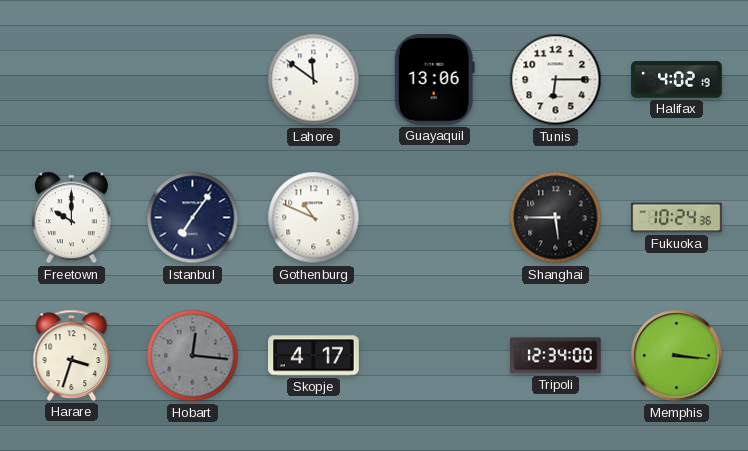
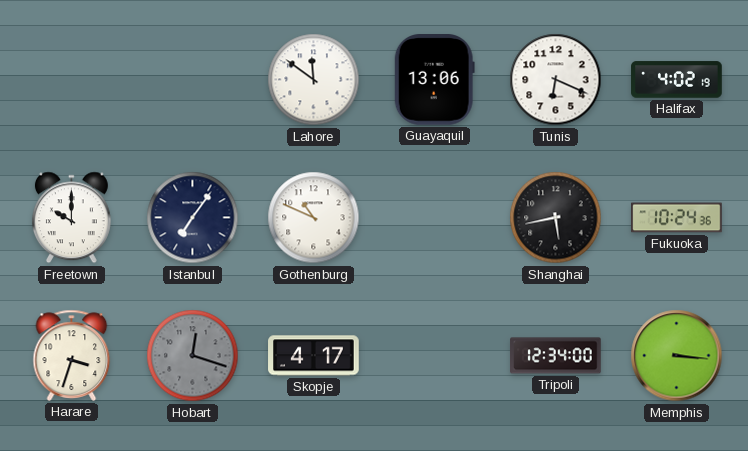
Tunis: 6:15 -> 6:19
Shanghai: 5:45 -> 5:43
Hobart: 12:16 -> 12:18
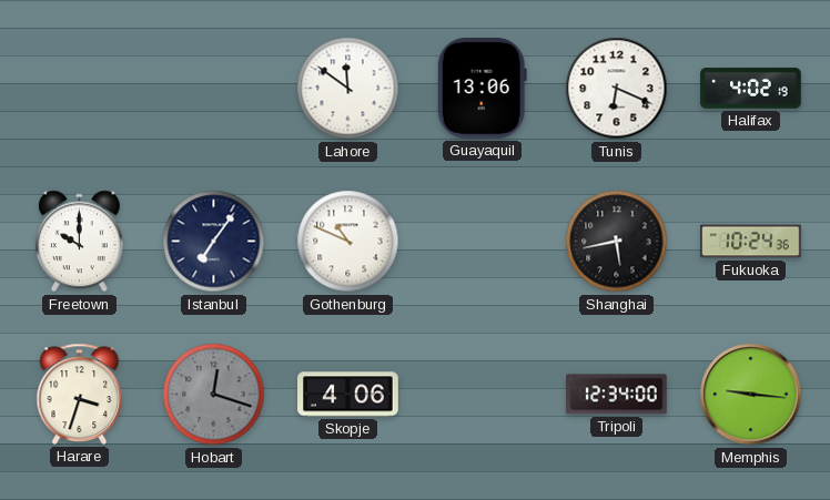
Skopje: 4:17 -> 4:06
Memphis: 3:16 -> 9:16
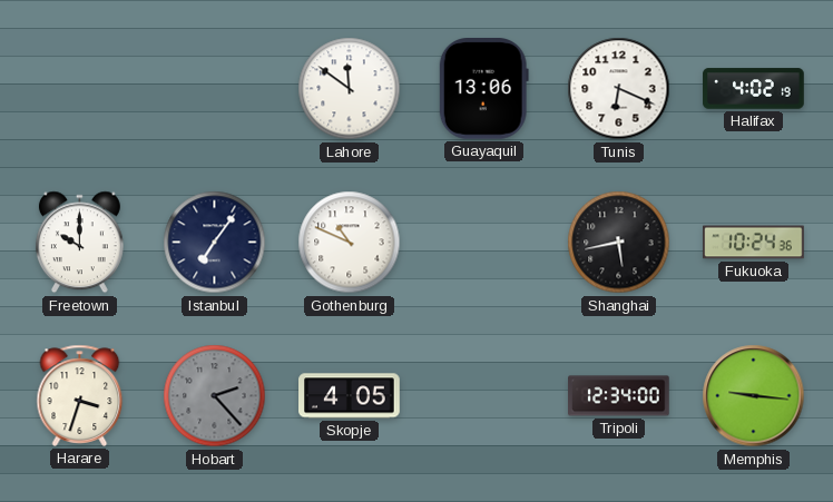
Hobart: 12:18 -> 2:23
Skopje: 4:06 -> 4:05
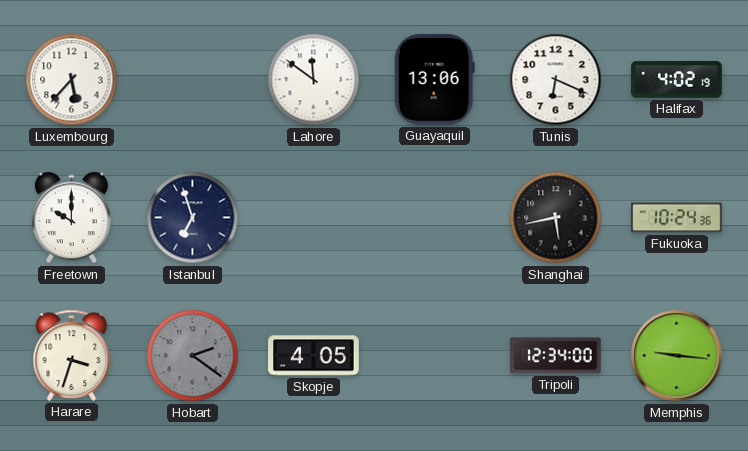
Luxembourg: none -> 5:37
Istanbul: 7:06 -> 6:57
Gothenburg: 10:49 -> none
Hobart: 2:23 -> 2:21
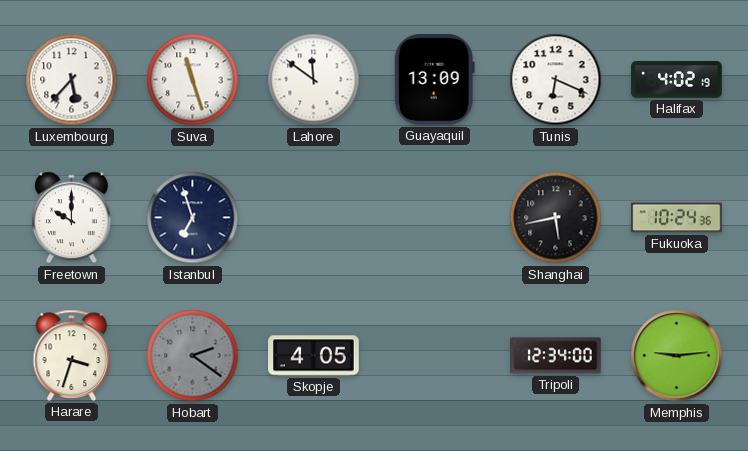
Suva: none -> 11:27
Guayaquil: 13:06 -> 13:09
Memphis: 9:16 -> 9:14
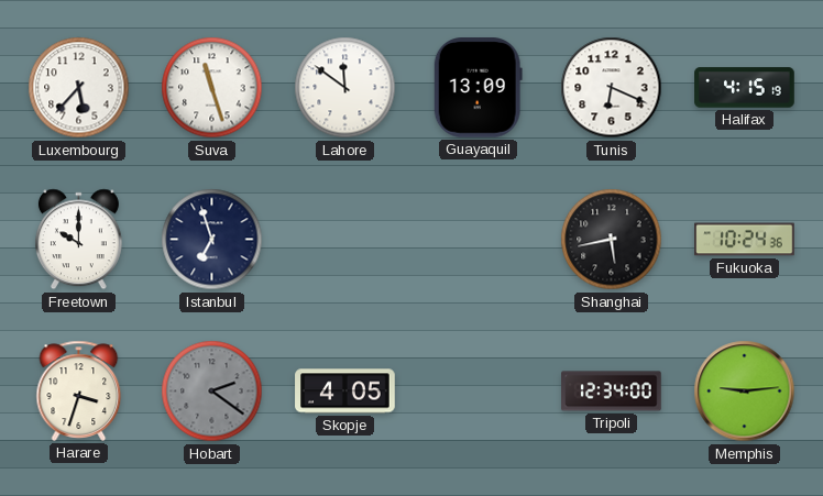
Halifax: 4:02 -> 4:15
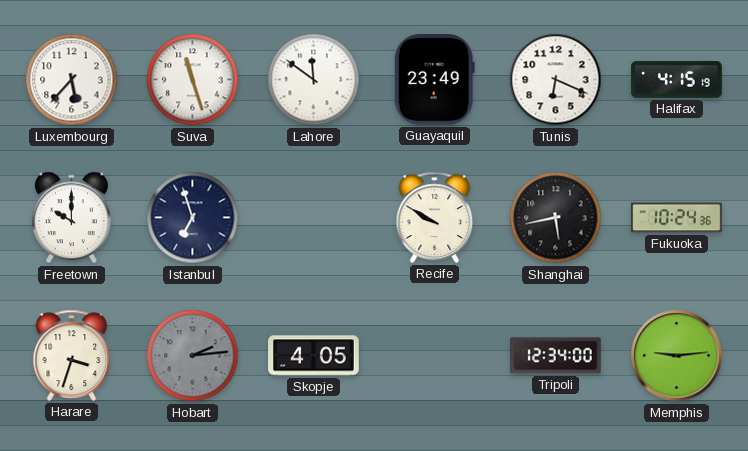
Guayaquil: 13:09 -> 23:49
Recife: none -> 9:50
Hobart: 2:21 -> 2:14
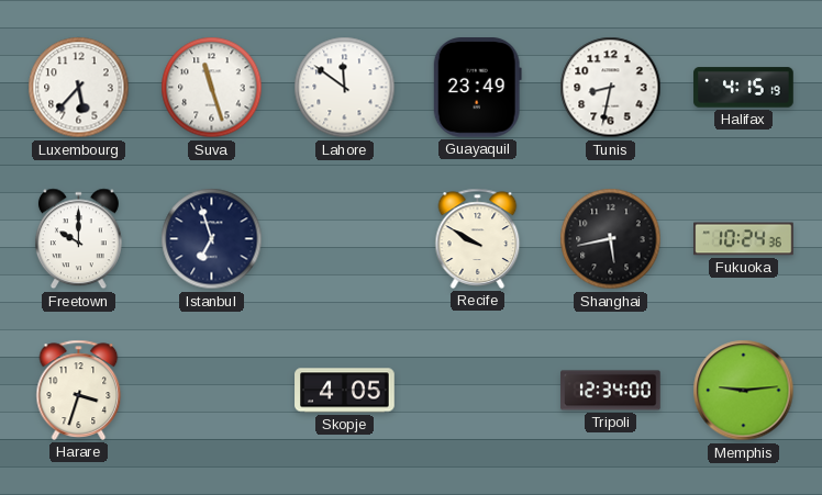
Tunis: 6:19 -> 8:32
Hobart: 2:14 -> none
